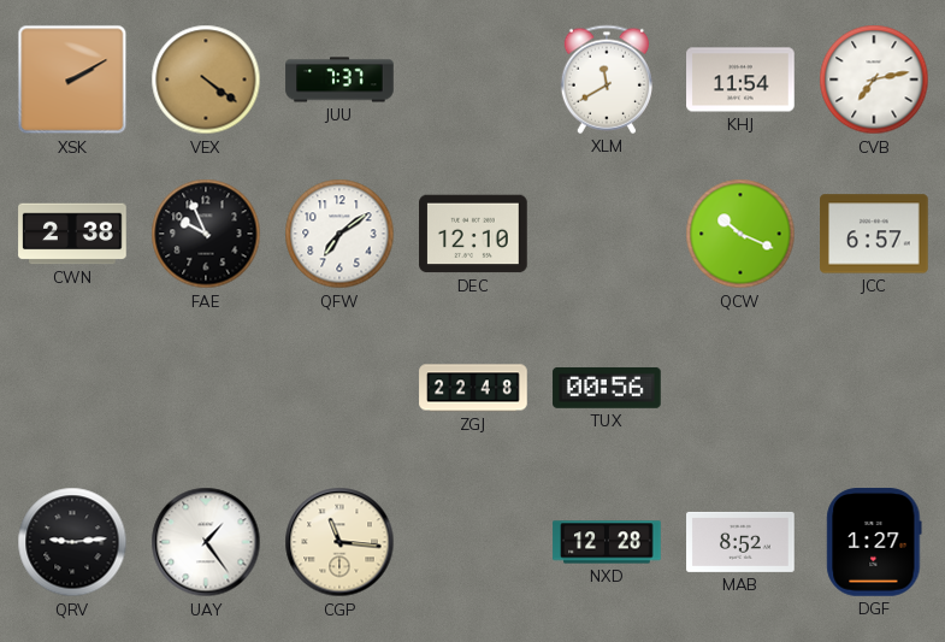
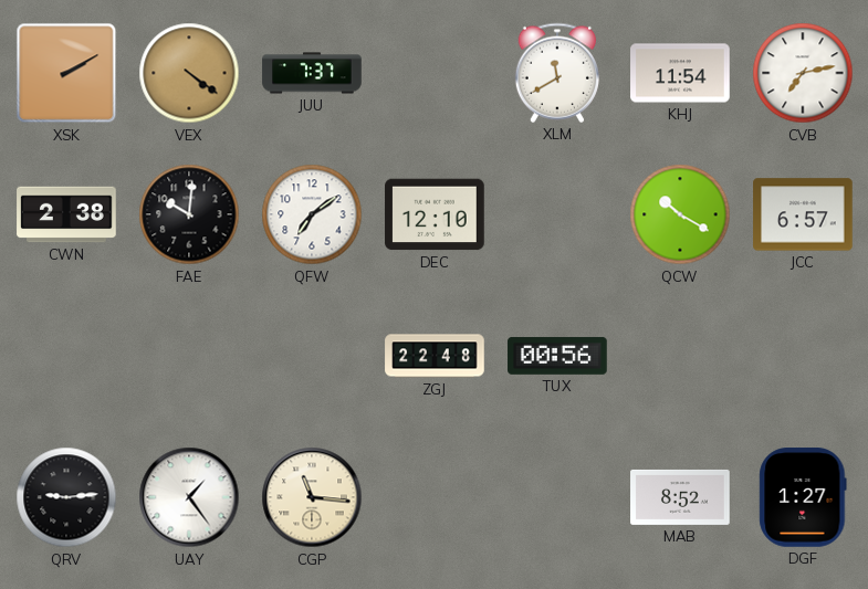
FAE: 9:56 -> 10:01
QCW: 10:19 -> 10:20
NXD: 12:28 -> none
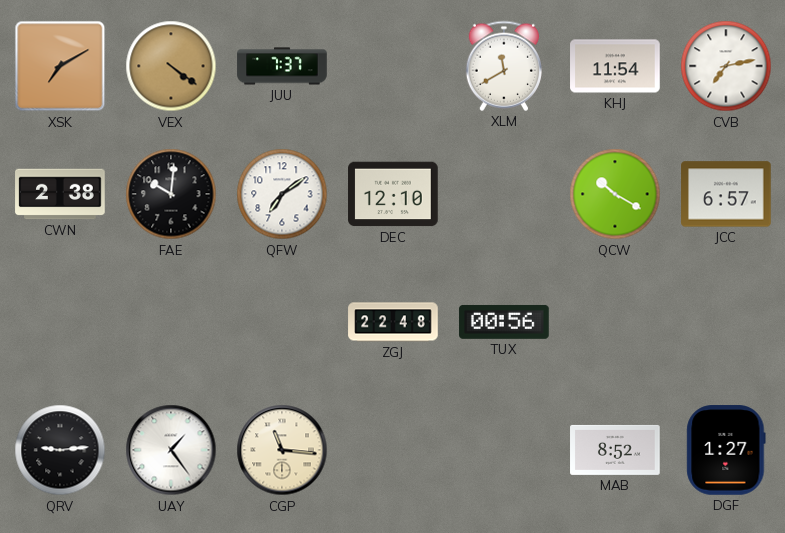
XSK: 2:10 -> 7:10
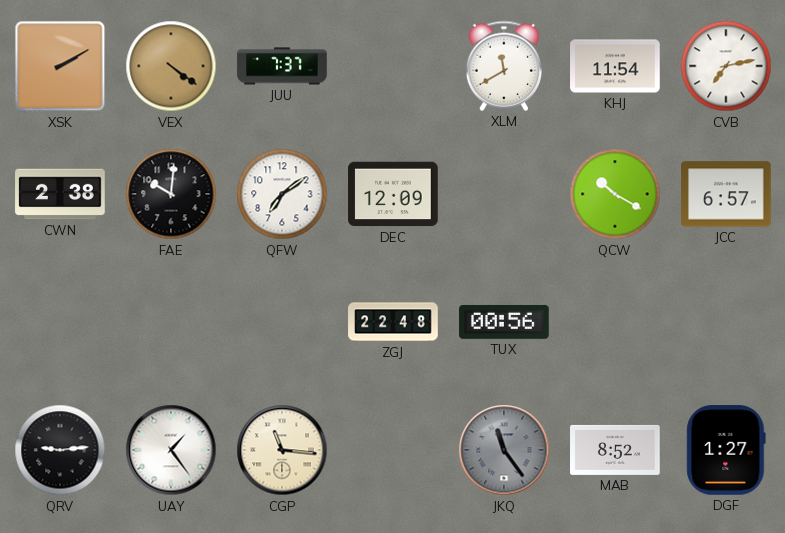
XSK: 7:10 -> 2:10
DEC: 12:10 -> 12:09
JKQ: none -> 11:24
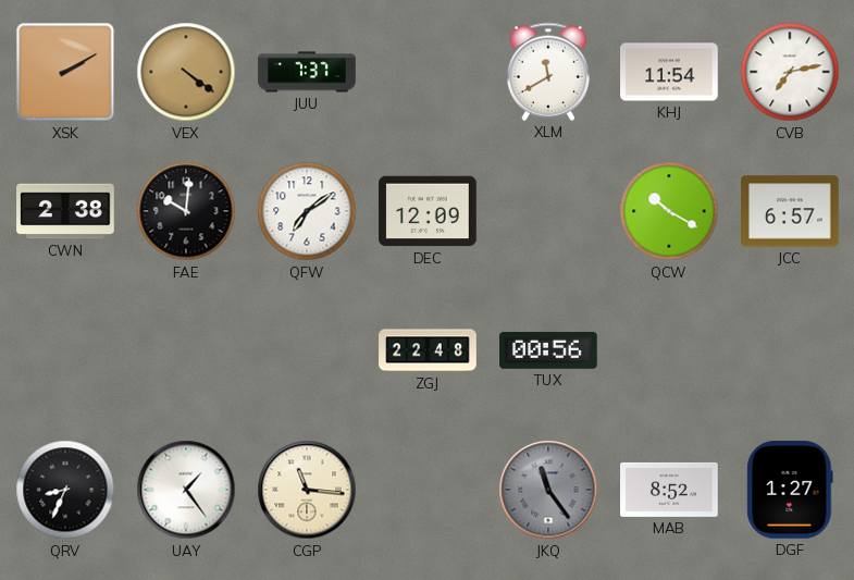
QRV: 9:14 -> 8:34
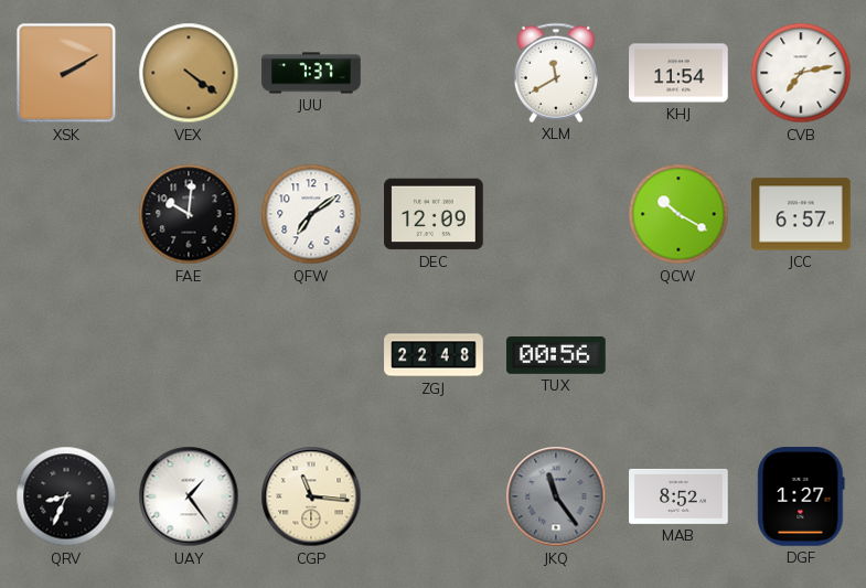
CWN: 2:38 -> none
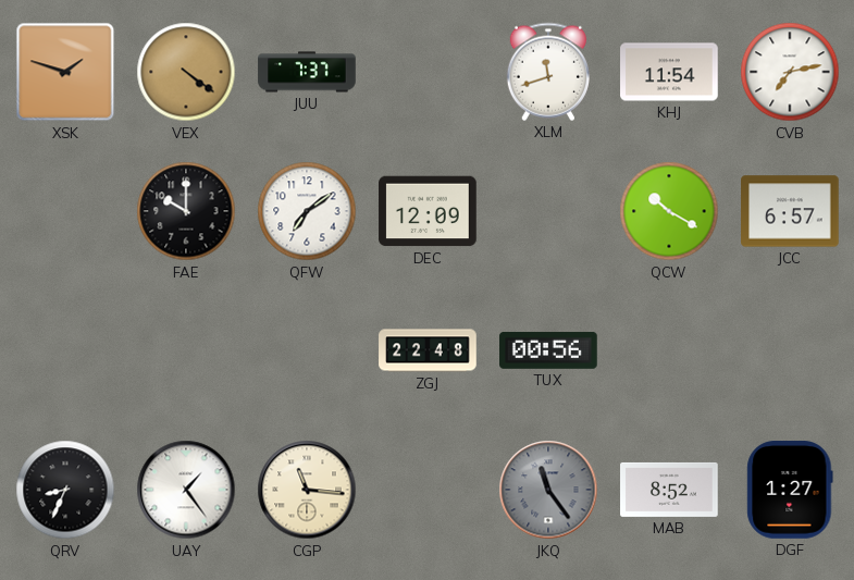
XSK: 2:10 -> 1:48
XLM: 11:40 -> 11:42
FAE: 10:01 -> 10:00
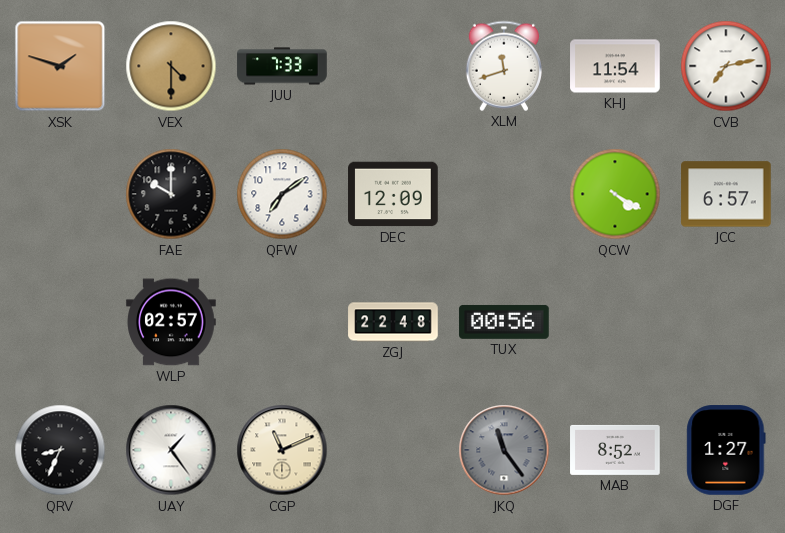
VEX: 4:21 -> 4:30
JUU: 7:37 -> 7:33
QCW: 10:20 -> 4:20
WLP: none -> 02:57
CGP: 11:16 -> 11:11
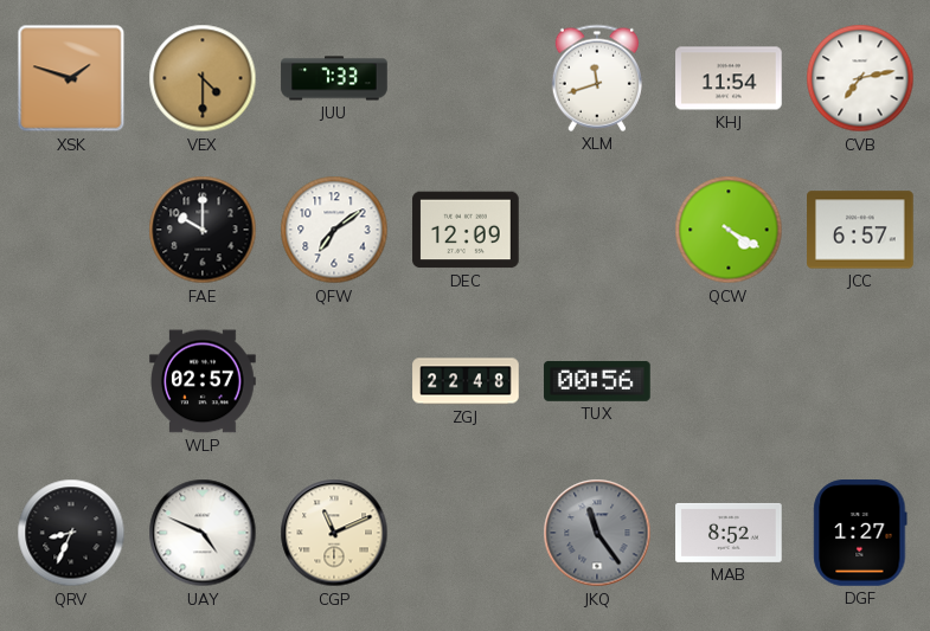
UAY: 1:24 -> 4:49
